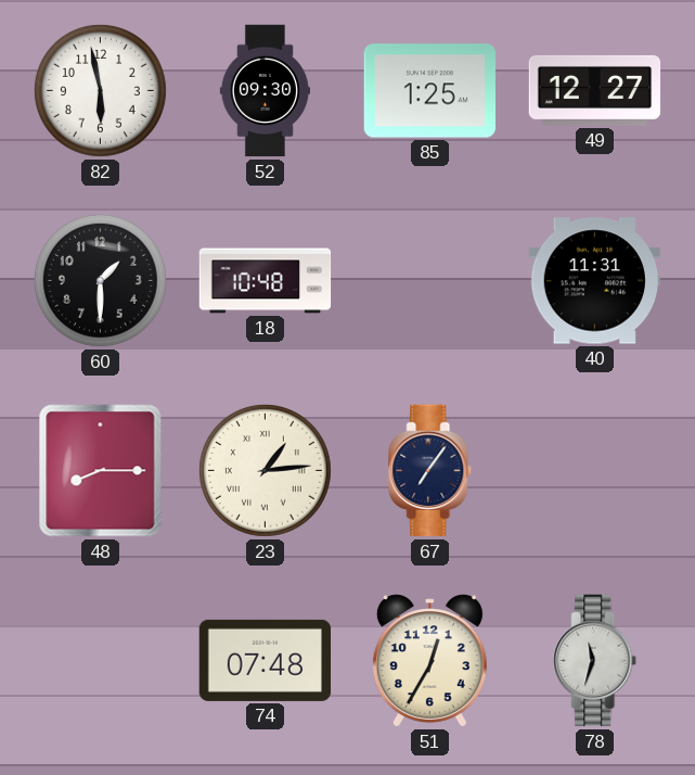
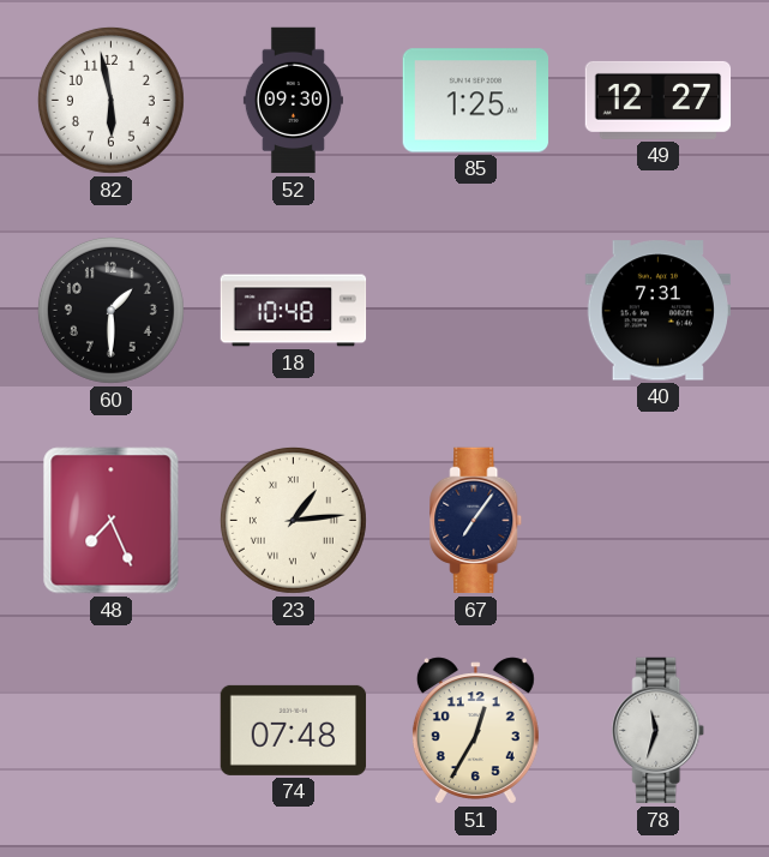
40: 11:31 -> 7:31
48: 8:15 -> 7:26
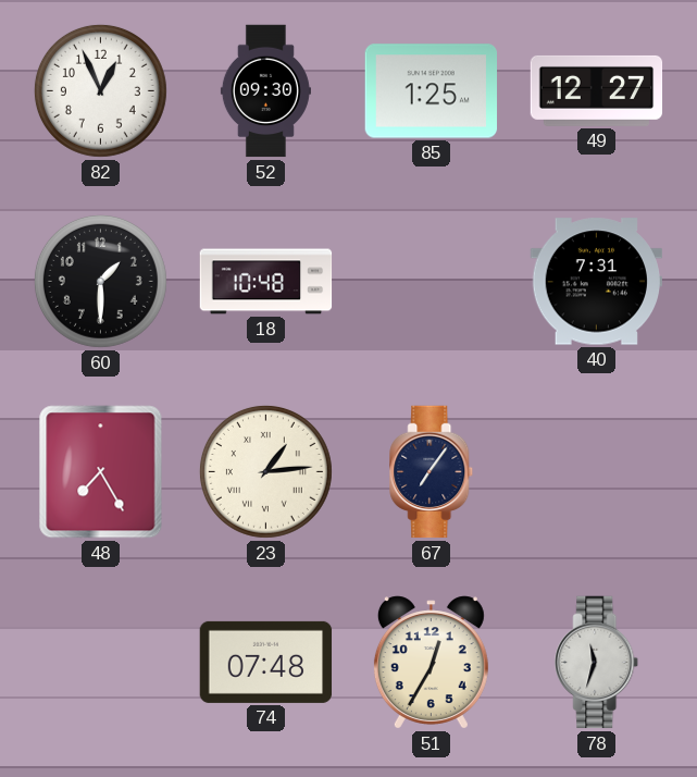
82: 5:58 -> 12:56
48: 7:26 -> 7:25
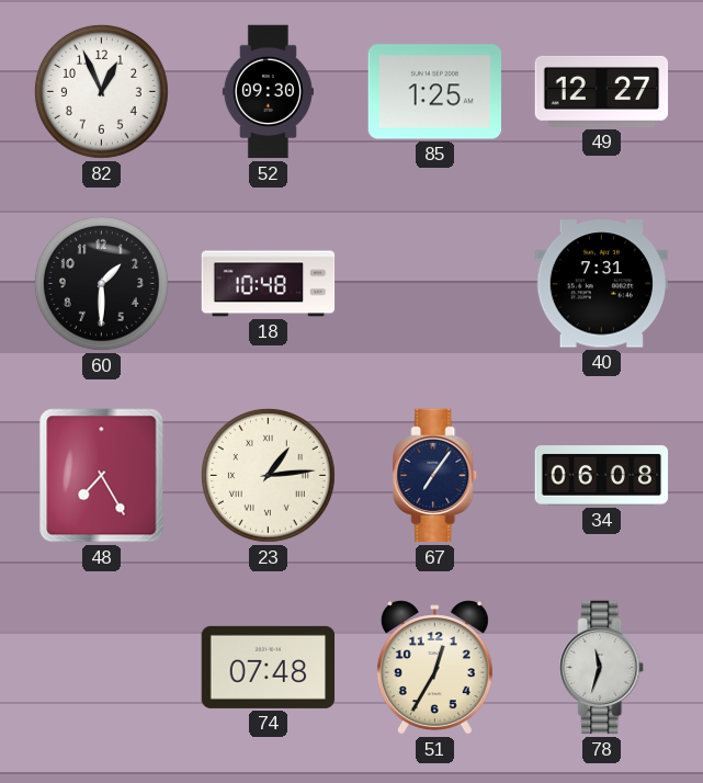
34: none -> 06:08
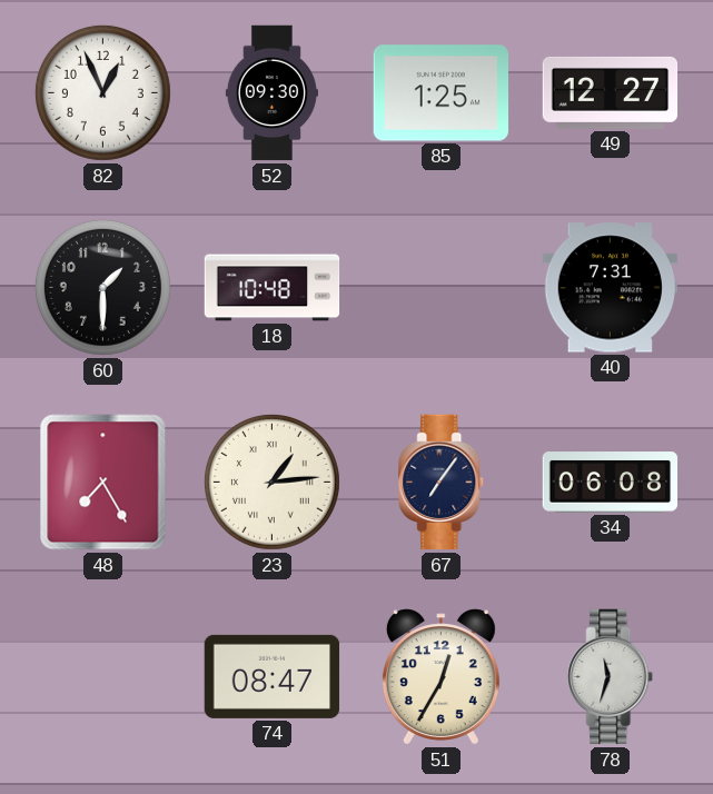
74: 07:48 -> 08:47
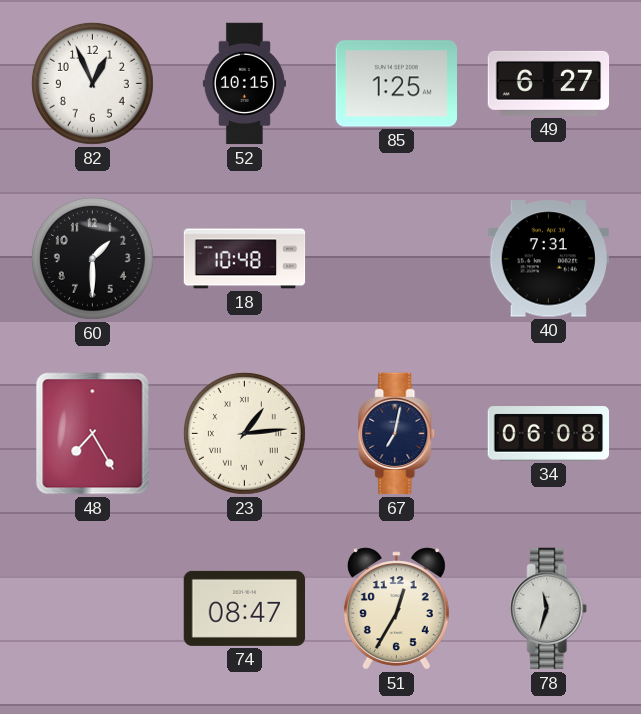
52: 09:30 -> 10:15
49: 12:27 -> 6:27
67: 7:06 -> 7:02
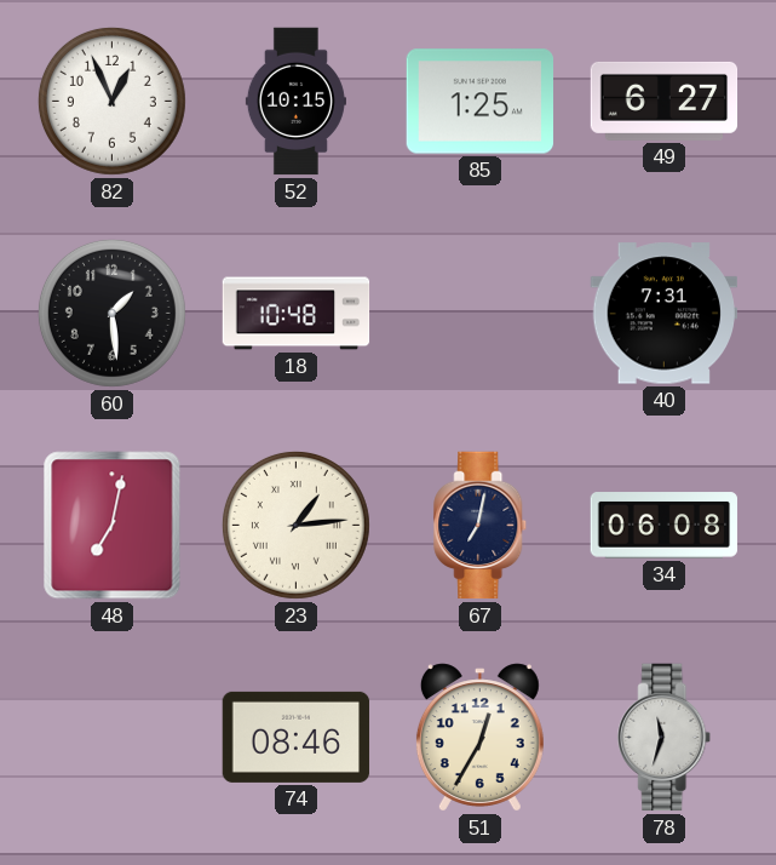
60: 1:30 -> 1:29
48: 7:25 -> 7:02
74: 08:47 -> 08:46
